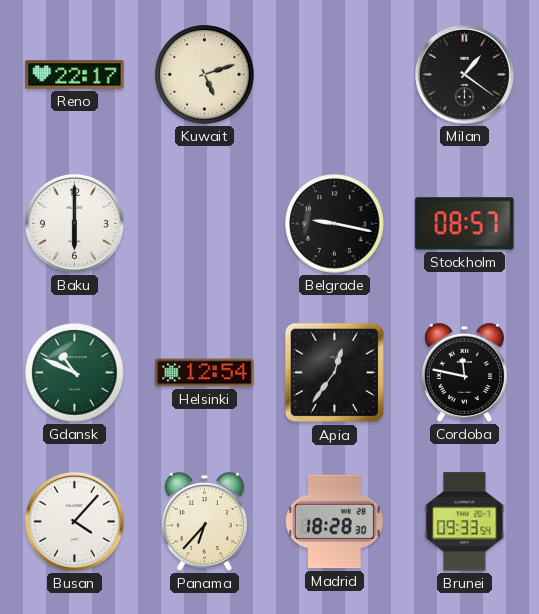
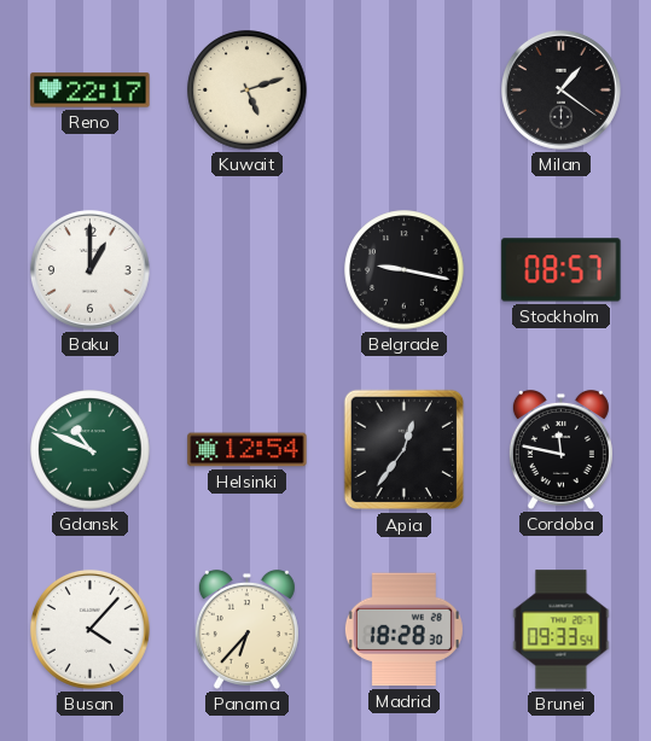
Baku: 6:00 -> 1:00
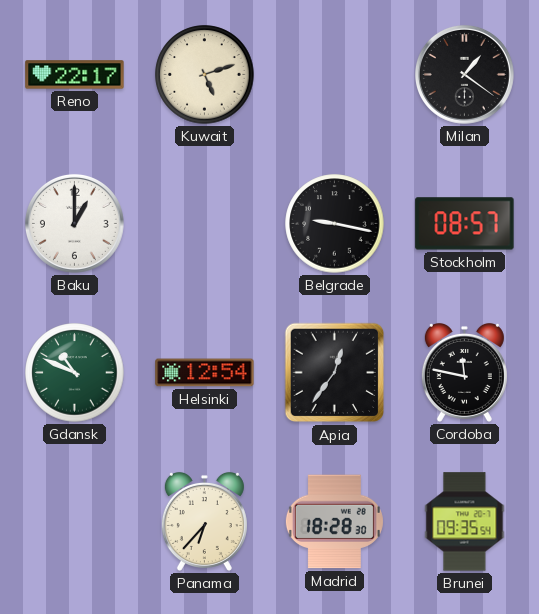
Busan: 4:07 -> none
Brunei: 09:33 -> 09:35
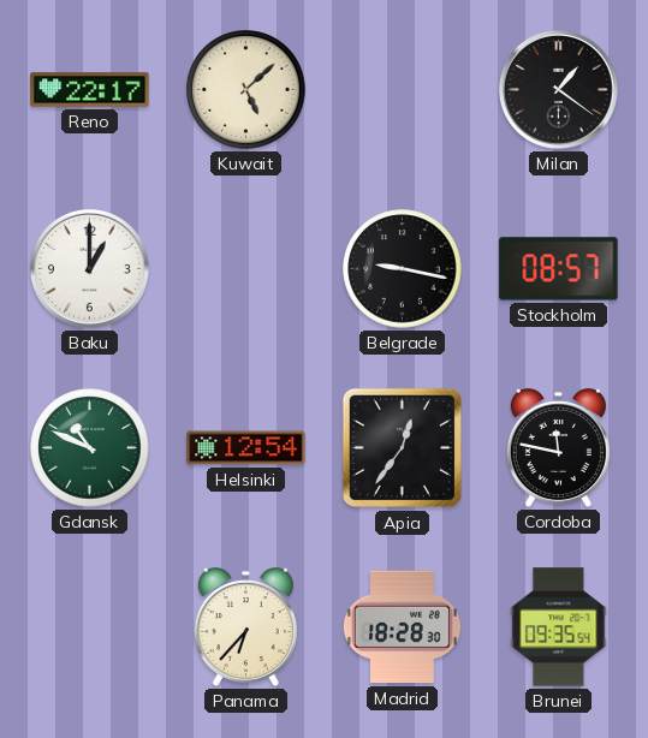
Kuwait: 5:12 -> 5:08
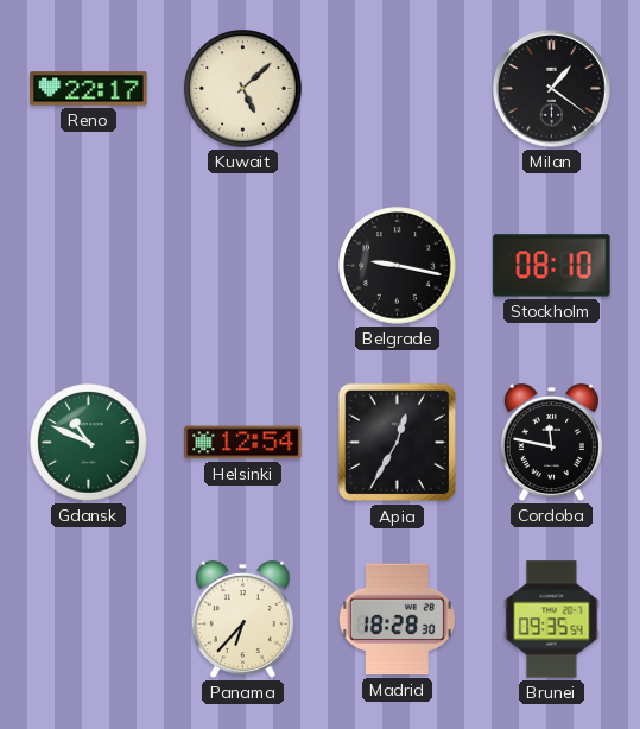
Baku: 1:00 -> none
Stockholm: 08:57 -> 08:10
Apia: 12:36 -> 12:35
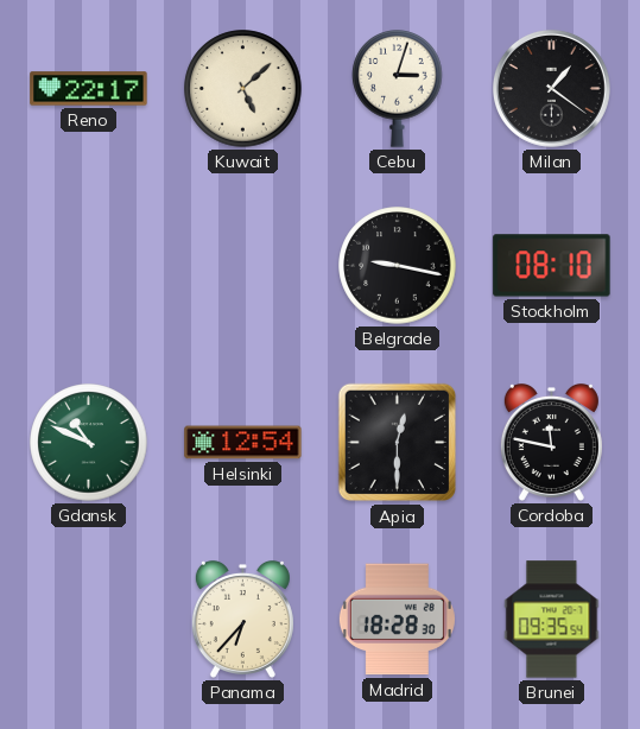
Cebu: none -> 3:03
Apia: 12:35 -> 12:30
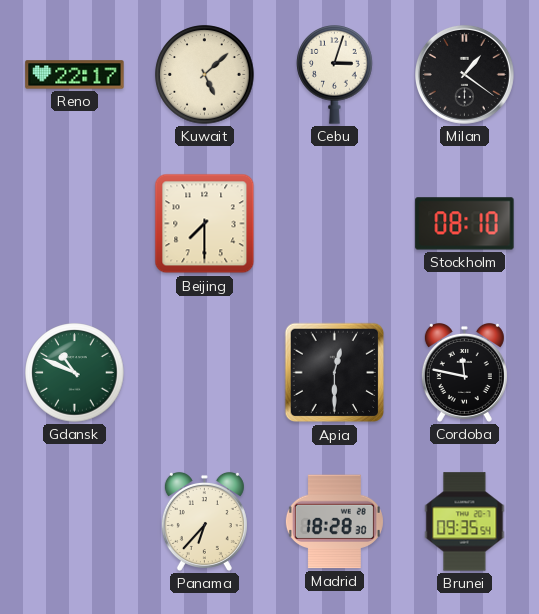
Beijing: none -> 7:30
Belgrade: 9:17 -> none
Helsinki: 12:54 -> none
